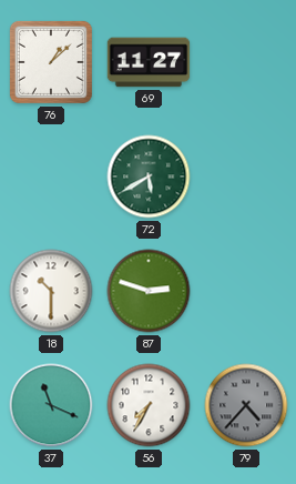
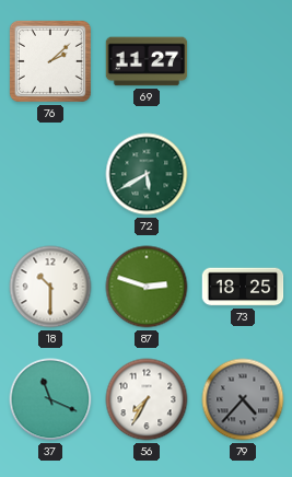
76: 1:08 -> 2:08
73: none -> 18:25
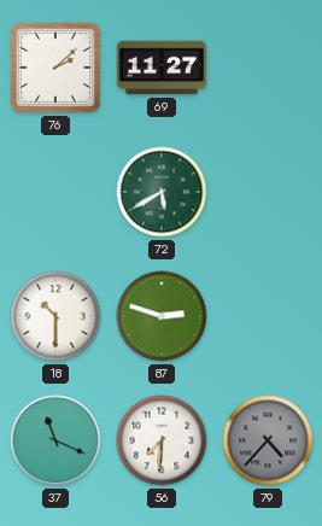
73: 18:25 -> none
56: 7:35 -> 7:31
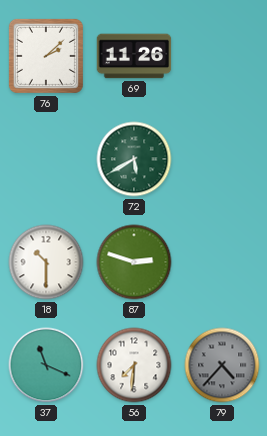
69: 11:27 -> 11:26
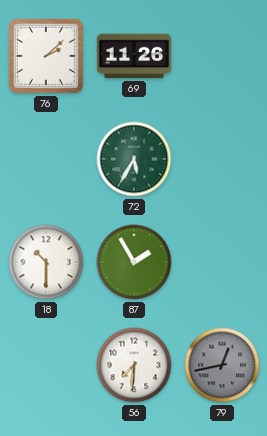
72: 5:40 -> 5:35
87: 2:48 -> 1:55
37: 11:19 -> none
79: 4:37 -> 12:43
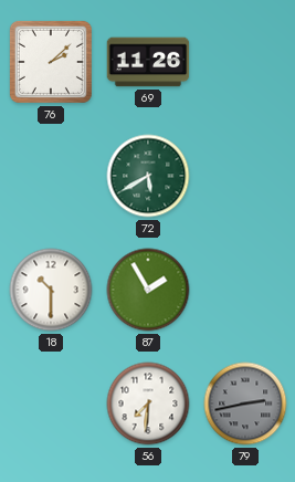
72: 5:35 -> 5:40
79: 12:43 -> 2:43
